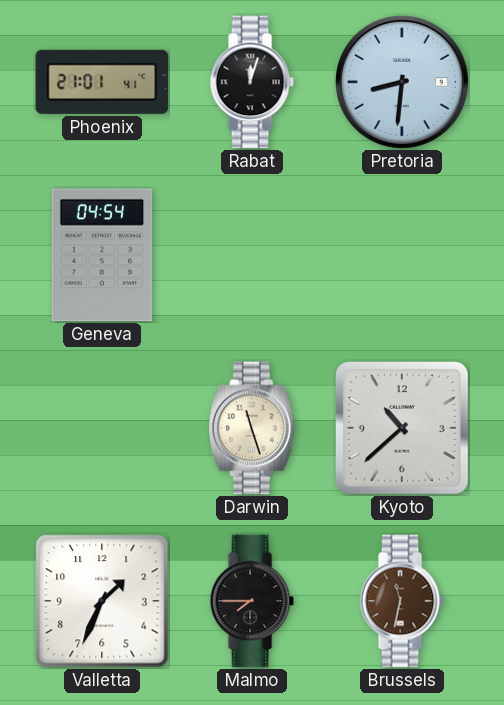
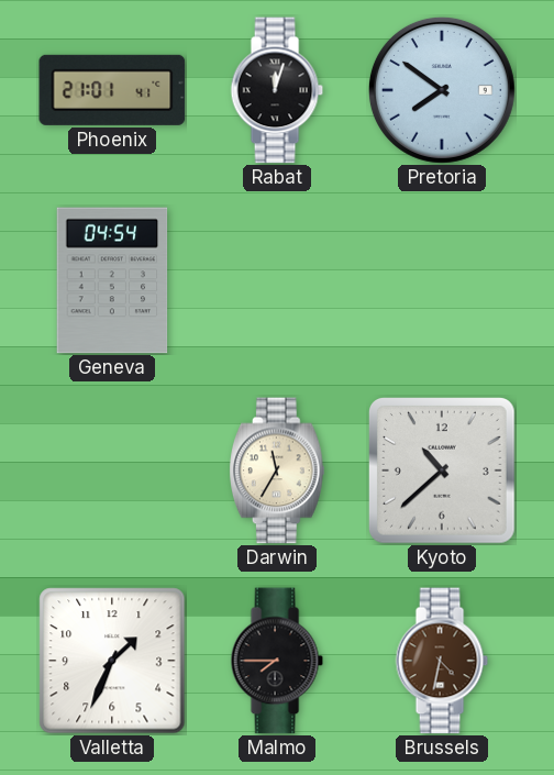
Pretoria: 8:31 -> 7:51
Darwin: 11:27 -> 11:35
Brussels: 11:32 -> 4:32
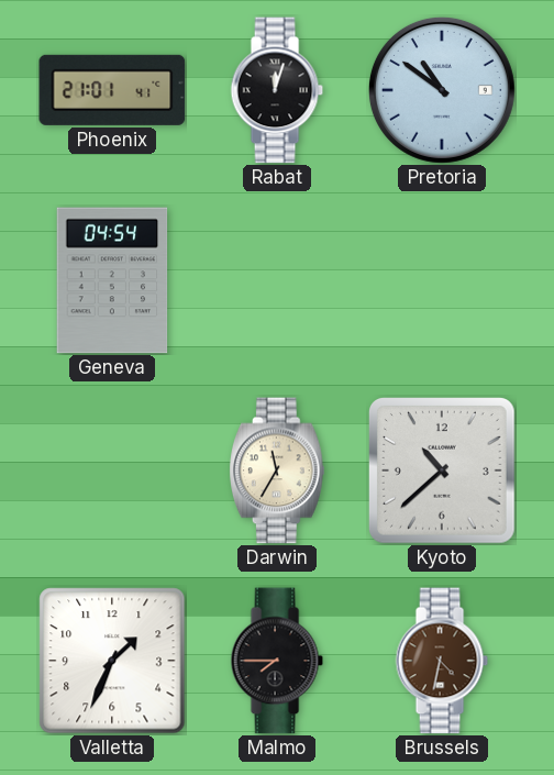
Pretoria: 7:51 -> 10:51
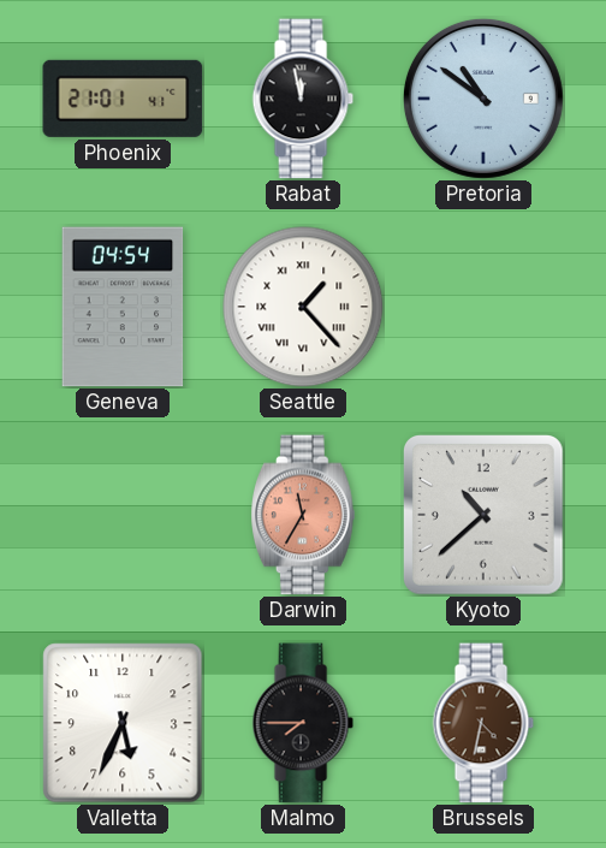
Rabat: 12:03 -> 11:58
Seattle: none -> 1:23
Darwin dial: cream -> salmon
Valletta: 1:34 -> 5:34
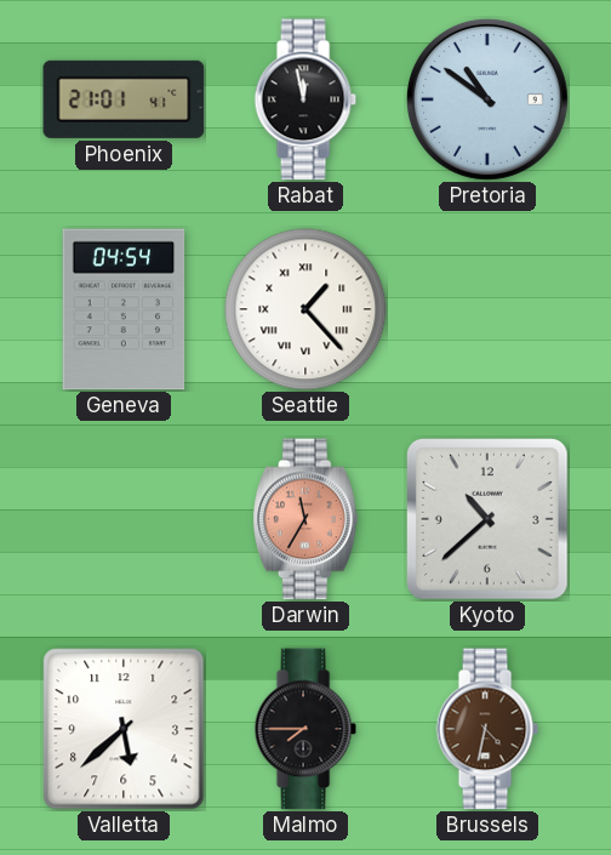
Valletta: 5:34 -> 5:38
